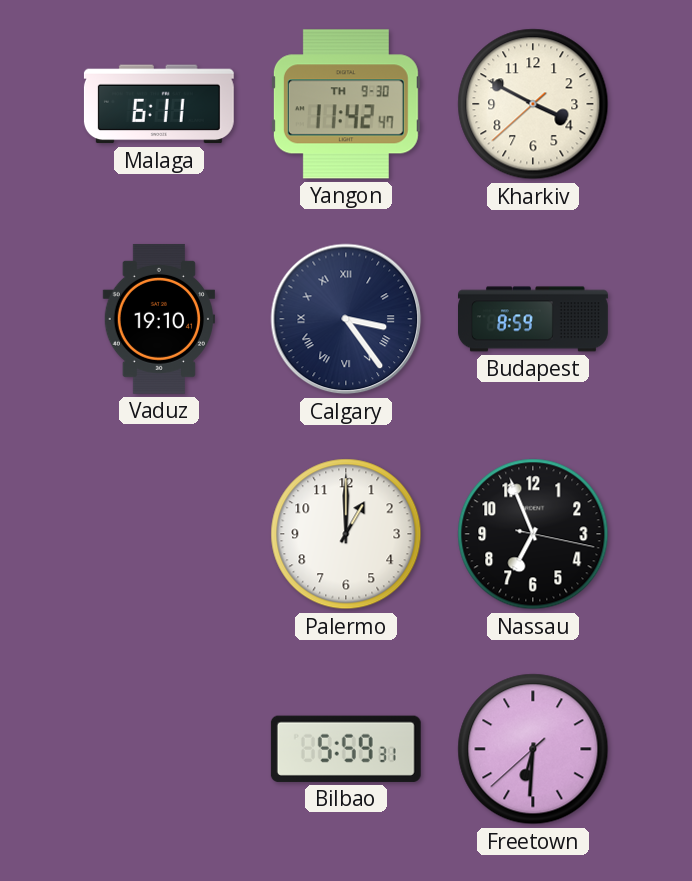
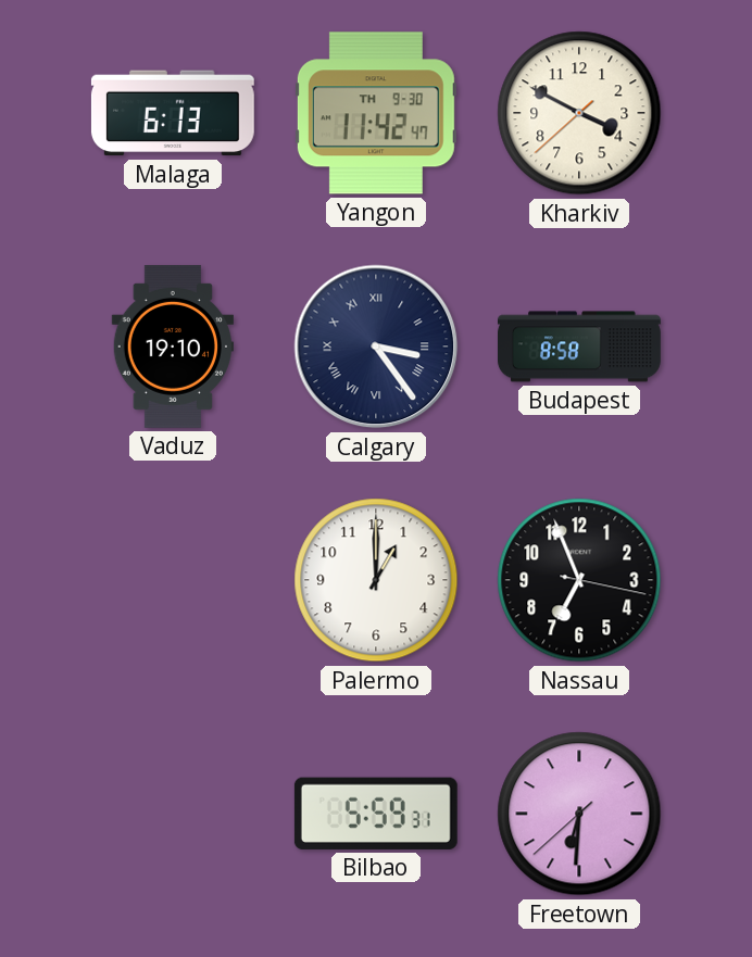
Malaga: 6:11 -> 6:13
Budapest: 8:59 -> 8:58
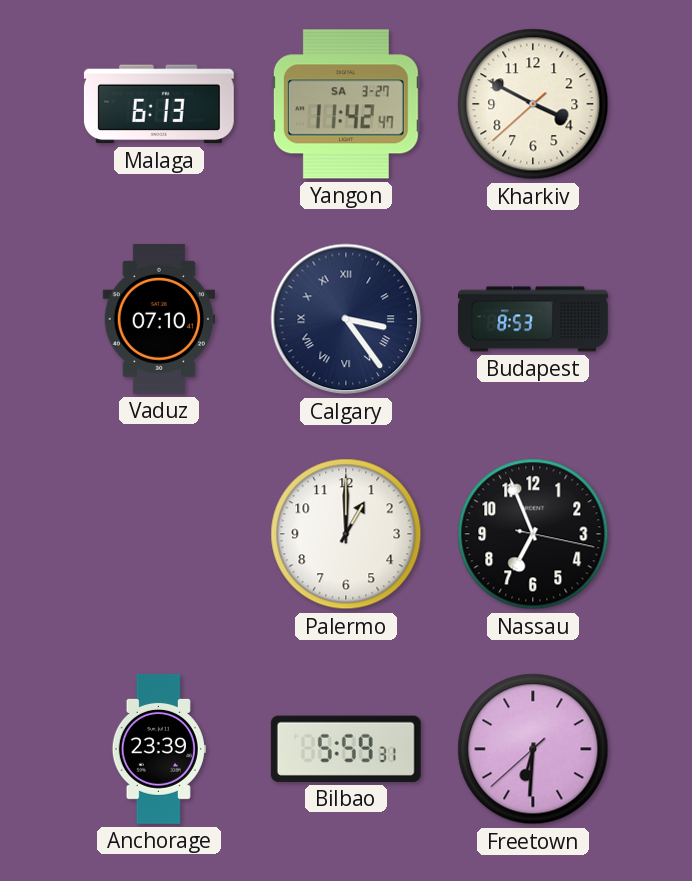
Yangon date: TH 9-30 -> SA 3-27
Vaduz: 19:10 -> 07:10
Budapest: 8:58 -> 8:53
Anchorage: none -> 23:39
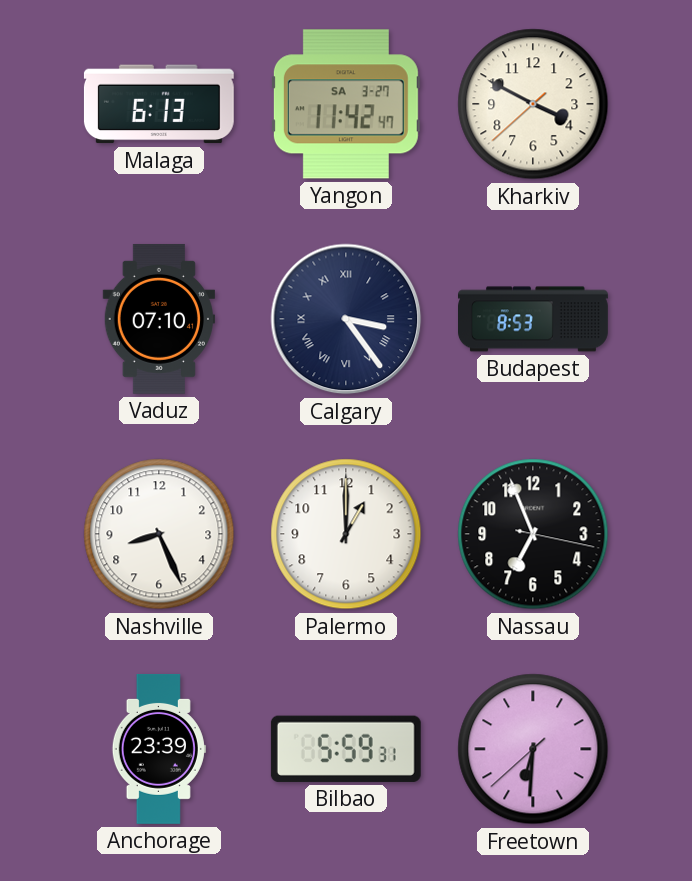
Nashville: none -> 8:26
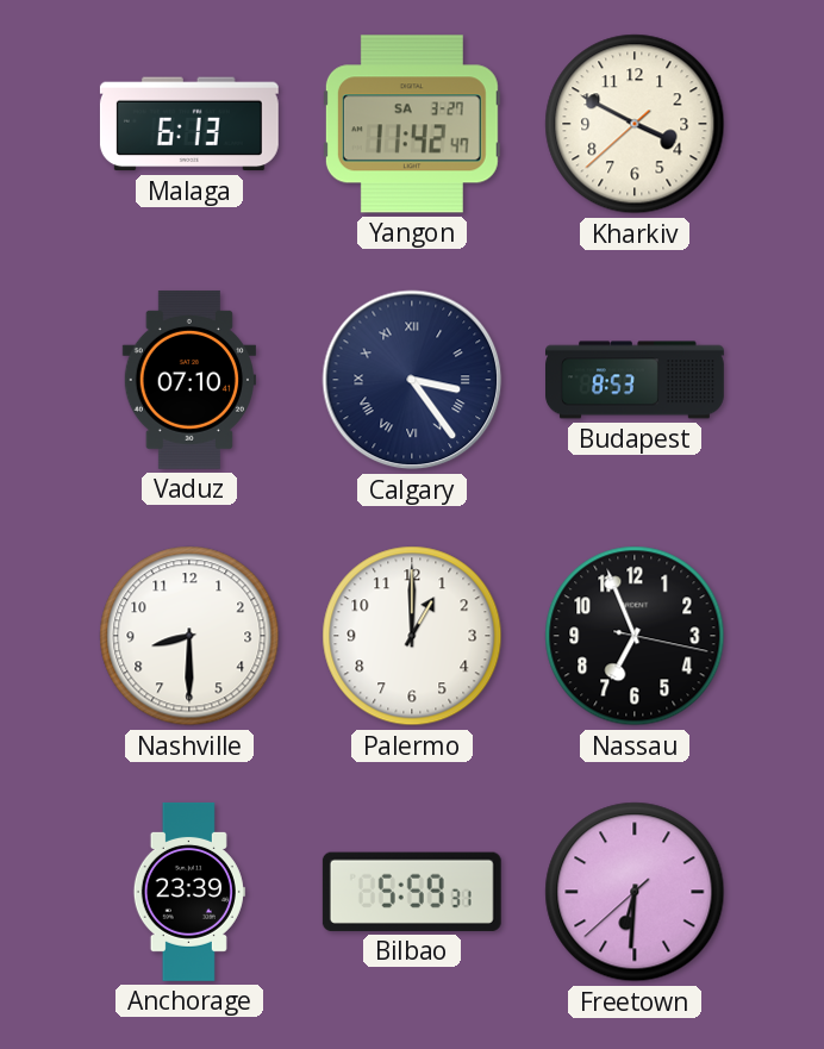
Nashville: 8:26 -> 8:30
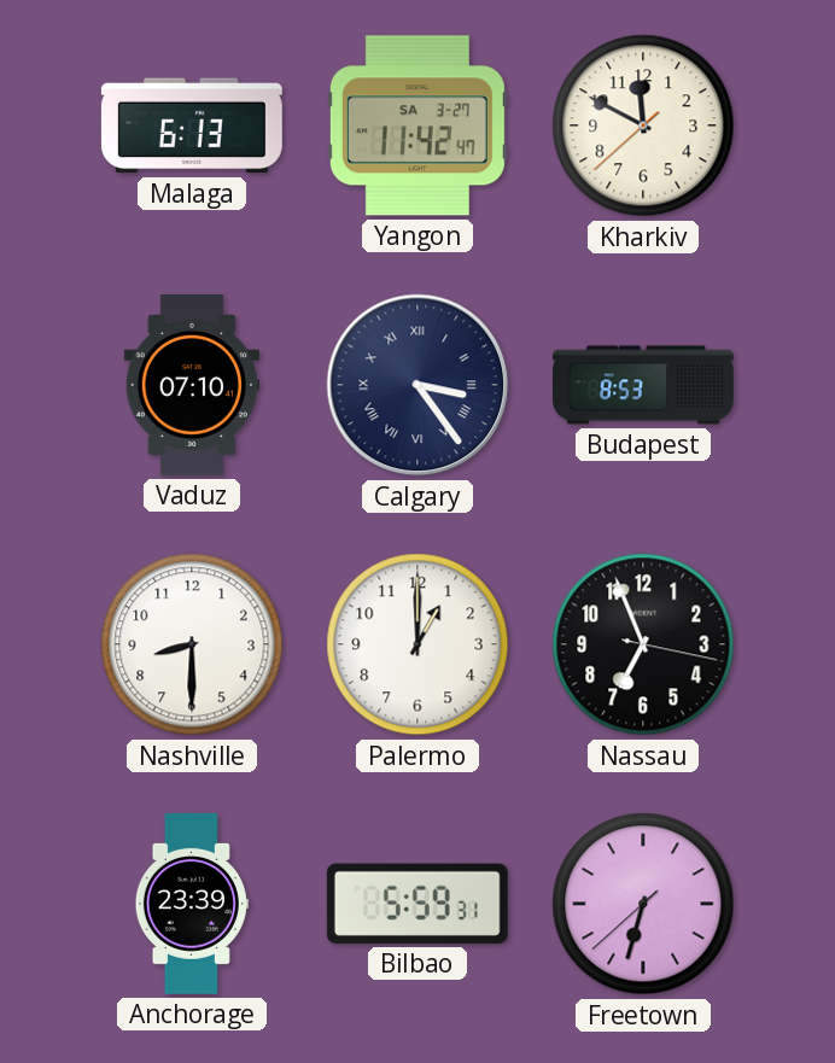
Kharkiv: 3:49 -> 11:49
Freetown: 6:30 -> 6:32
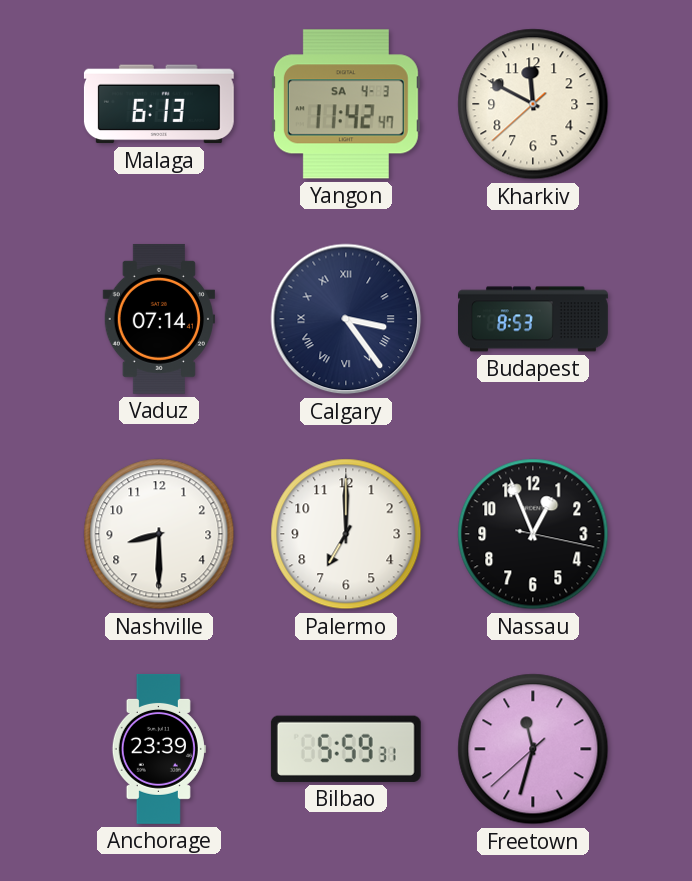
Yangon date: SA 3-27 -> SA 4-3
Vaduz: 07:10 -> 07:14
Palermo: 1:00 -> 7:00
Nassau: 6:56 -> 12:56
Freetown: 6:32 -> 11:32
